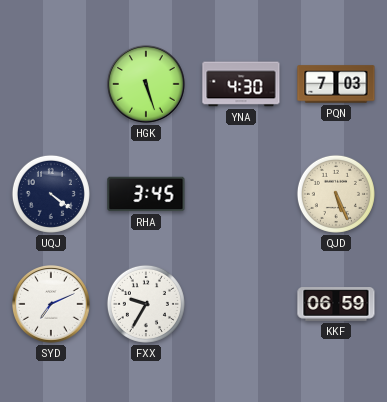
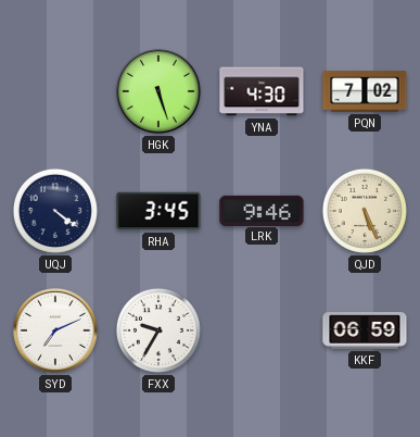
PQN: 7:03 -> 7:02
LRK: none -> 9:46
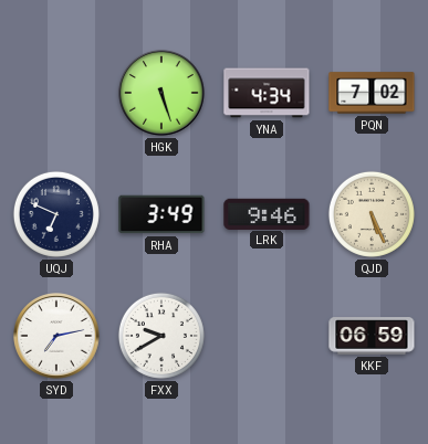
YNA: 4:30 -> 4:34
UQJ: 4:21 -> 6:49
RHA: 3:45 -> 3:49
SYD: 7:11 -> 7:13
FXX: 9:35 -> 9:40
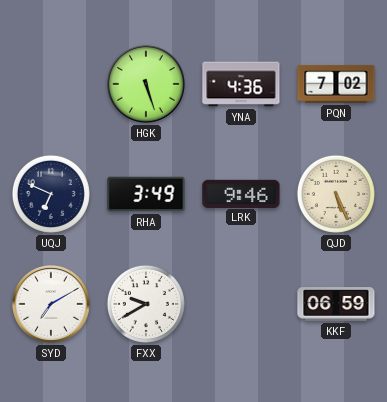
YNA: 4:34 -> 4:36
SYD: 7:13 -> 7:10
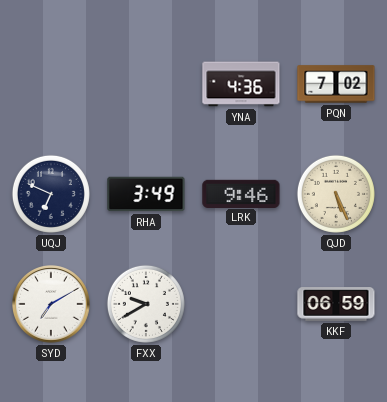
HGK: 5:27 -> none
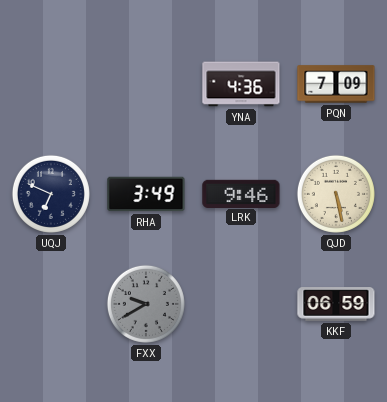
PQN: 7:02 -> 7:09
QJD: 5:26 -> 5:28
SYD: 7:10 -> none
FXX dial: white -> grey
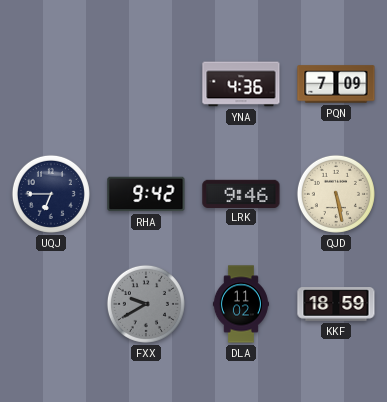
UQJ: 6:49 -> 6:45
RHA: 3:49 -> 9:42
DLA: none -> 11:02
KKF: 06:59 -> 18:59
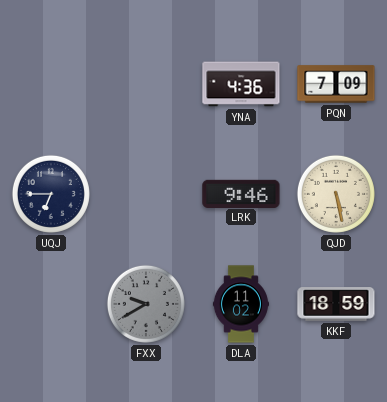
RHA: 9:42 -> none
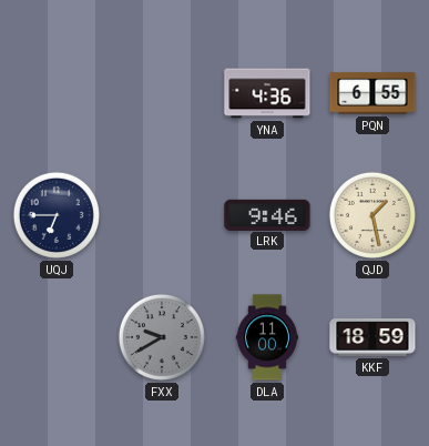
PQN: 7:09 -> 6:55
QJD: 5:28 -> 1:28
DLA: 11:02 -> 11:00
